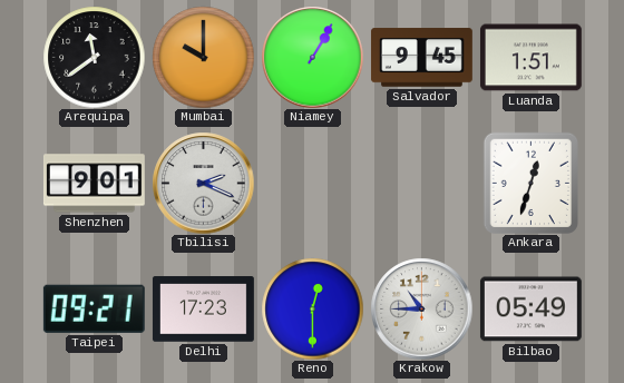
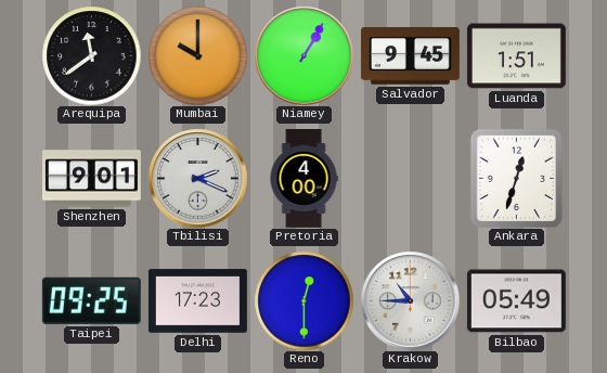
Pretoria: none -> 4:00
Taipei: 09:21 -> 09:25
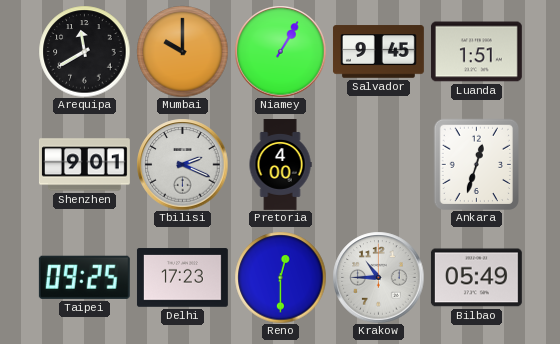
Arequipa: 11:39 -> 11:40
